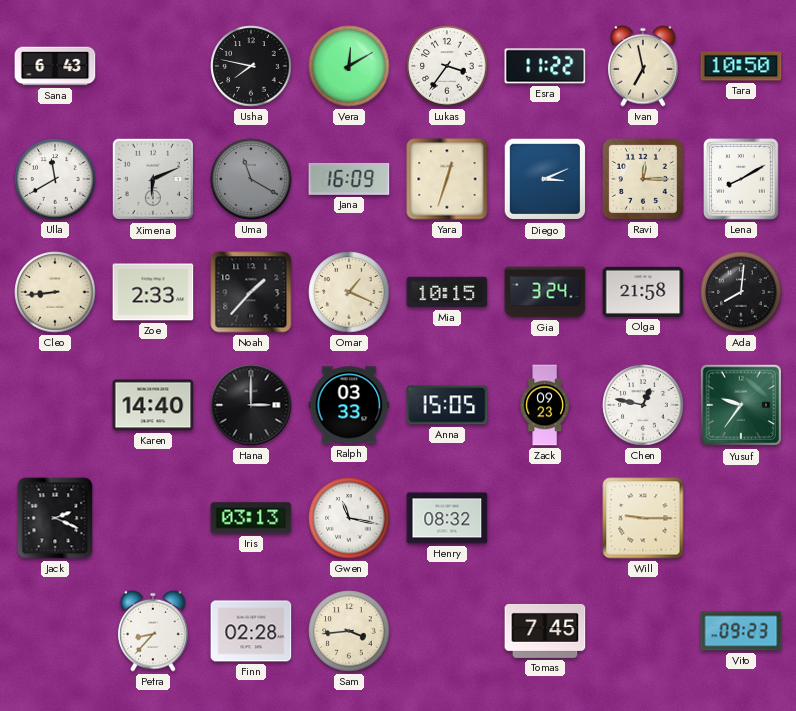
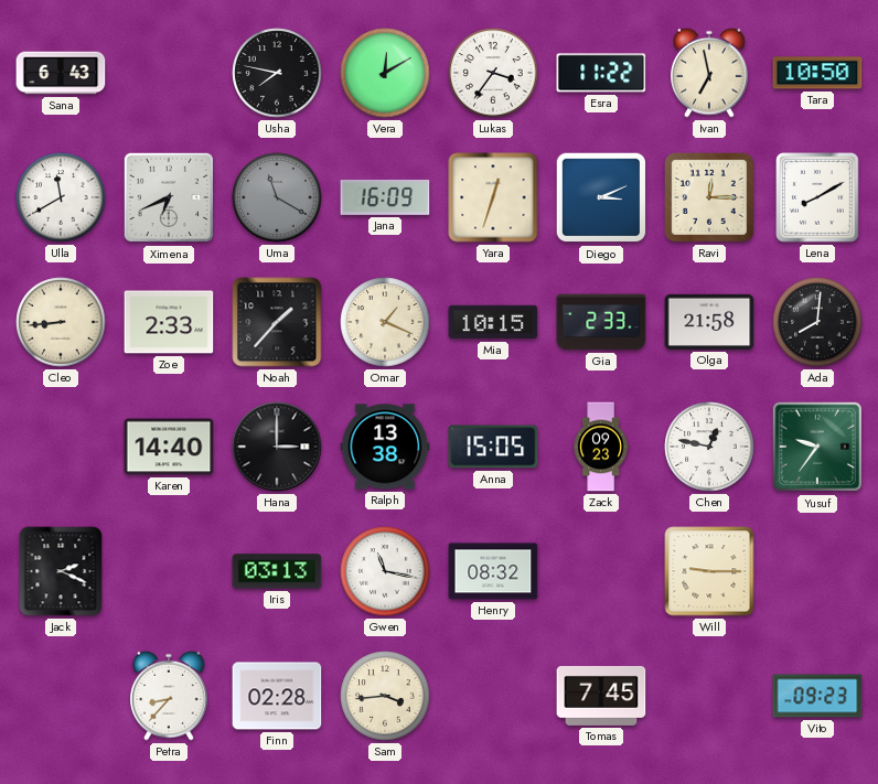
Ximena: 6:11 -> 6:41
Gia: 3:24 -> 2:33
Ralph: 03:33 -> 13:38
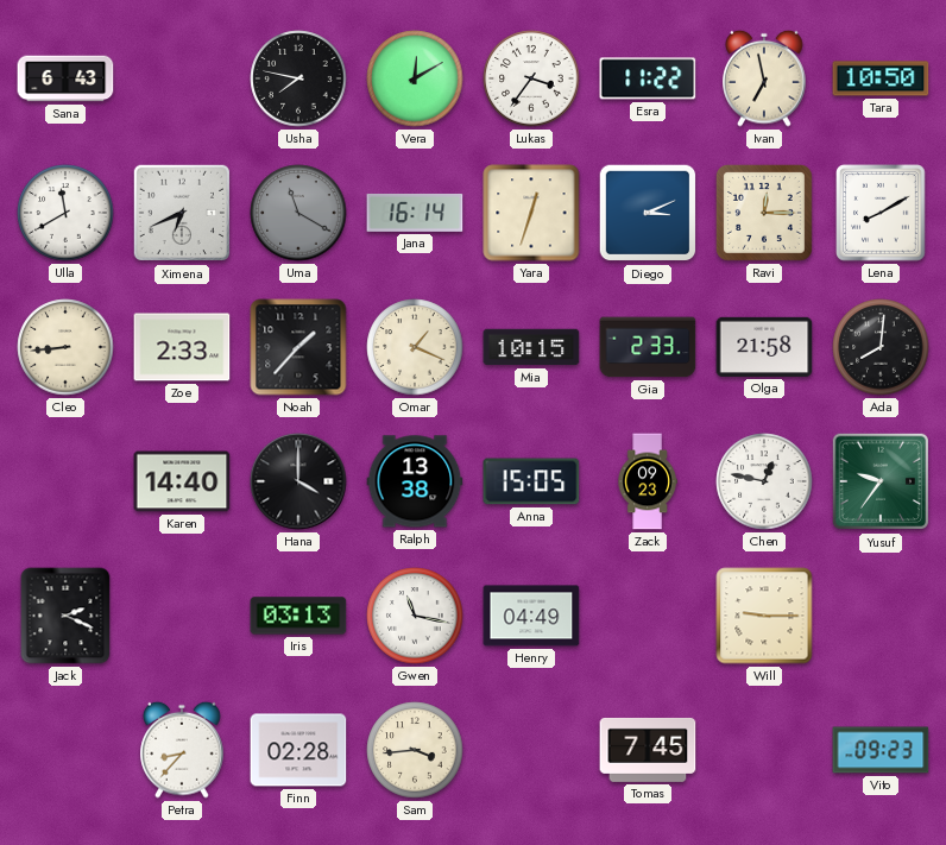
Jana: 16:09 -> 16:14
Hana: 3:00 -> 4:00
Henry: 08:32 -> 04:49
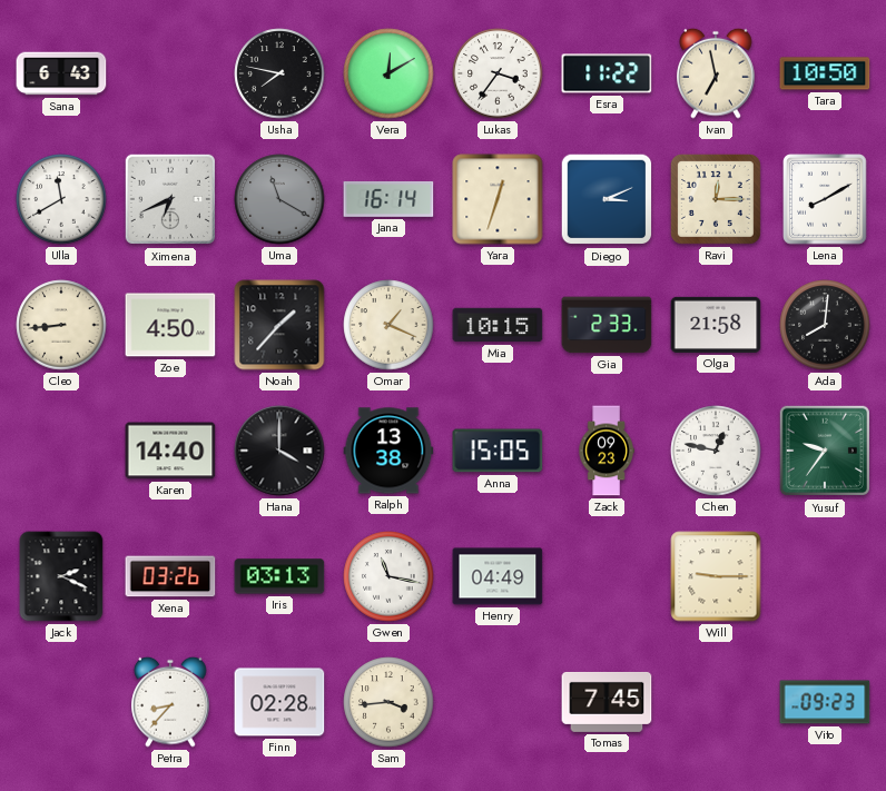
Zoe: 2:33 -> 4:50
Xena: none -> 03:26
